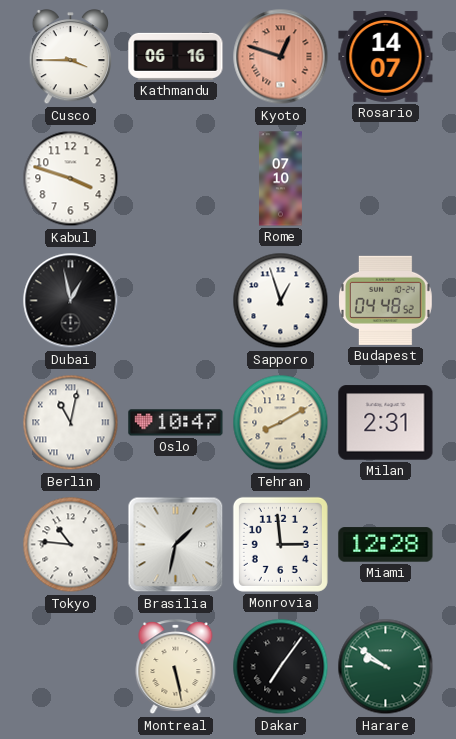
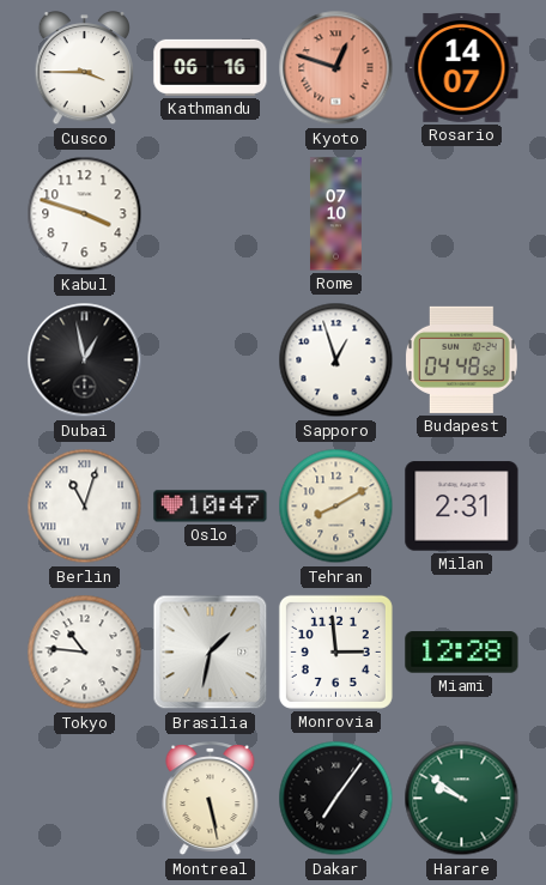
Berlin: 11:02 -> 11:03
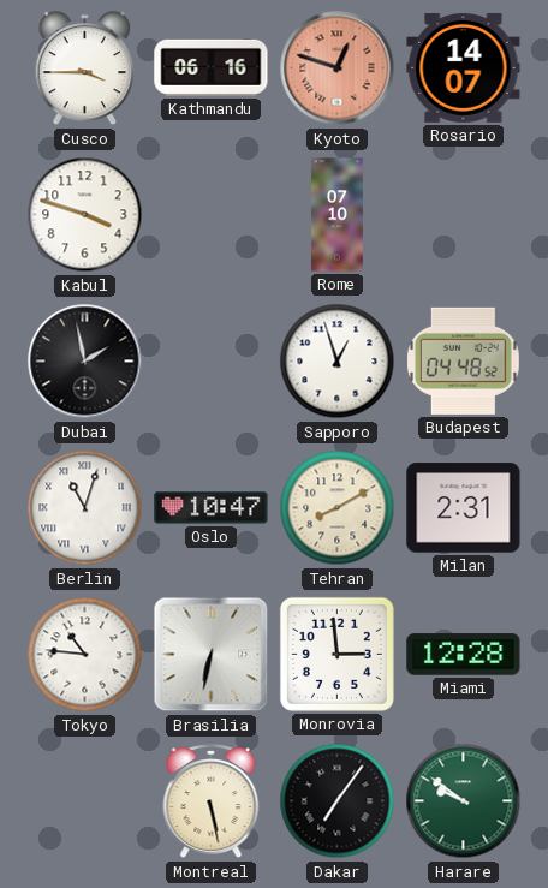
Dubai: 12:58 -> 1:58
Brasilia: 1:32 -> 6:32
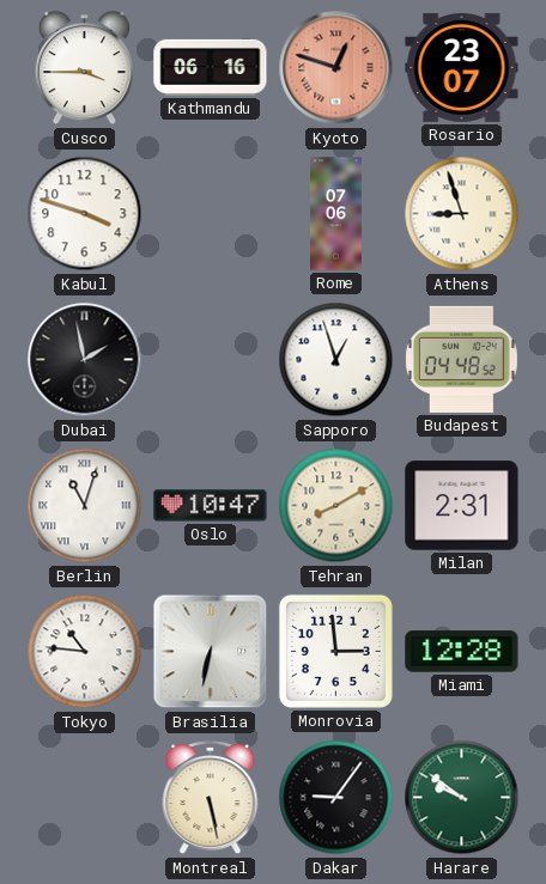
Rosario: 14:07 -> 23:07
Rome: 07:10 -> 07:06
Athens: none -> 8:57
Dakar: 7:06 -> 9:06
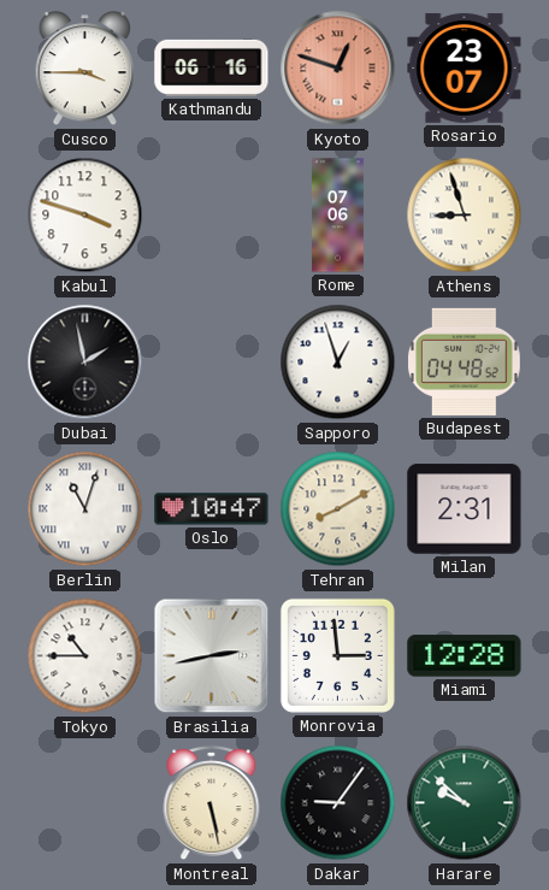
Tokyo: 10:46 -> 10:45
Brasilia: 6:32 -> 2:43
Harare: 9:51 -> 9:52
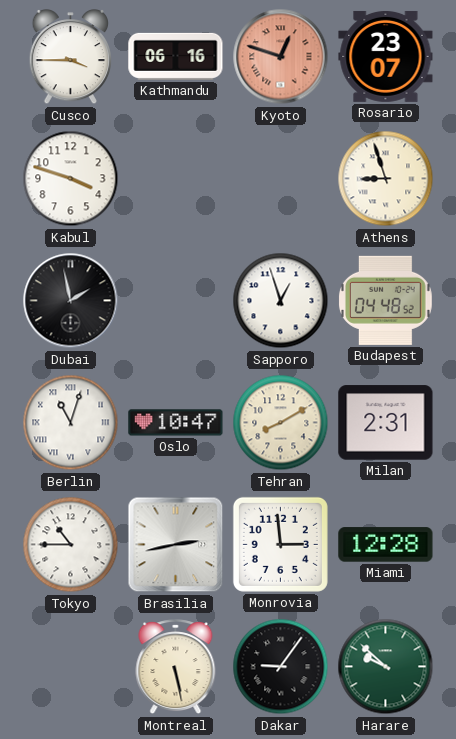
Rome: 07:06 -> none
